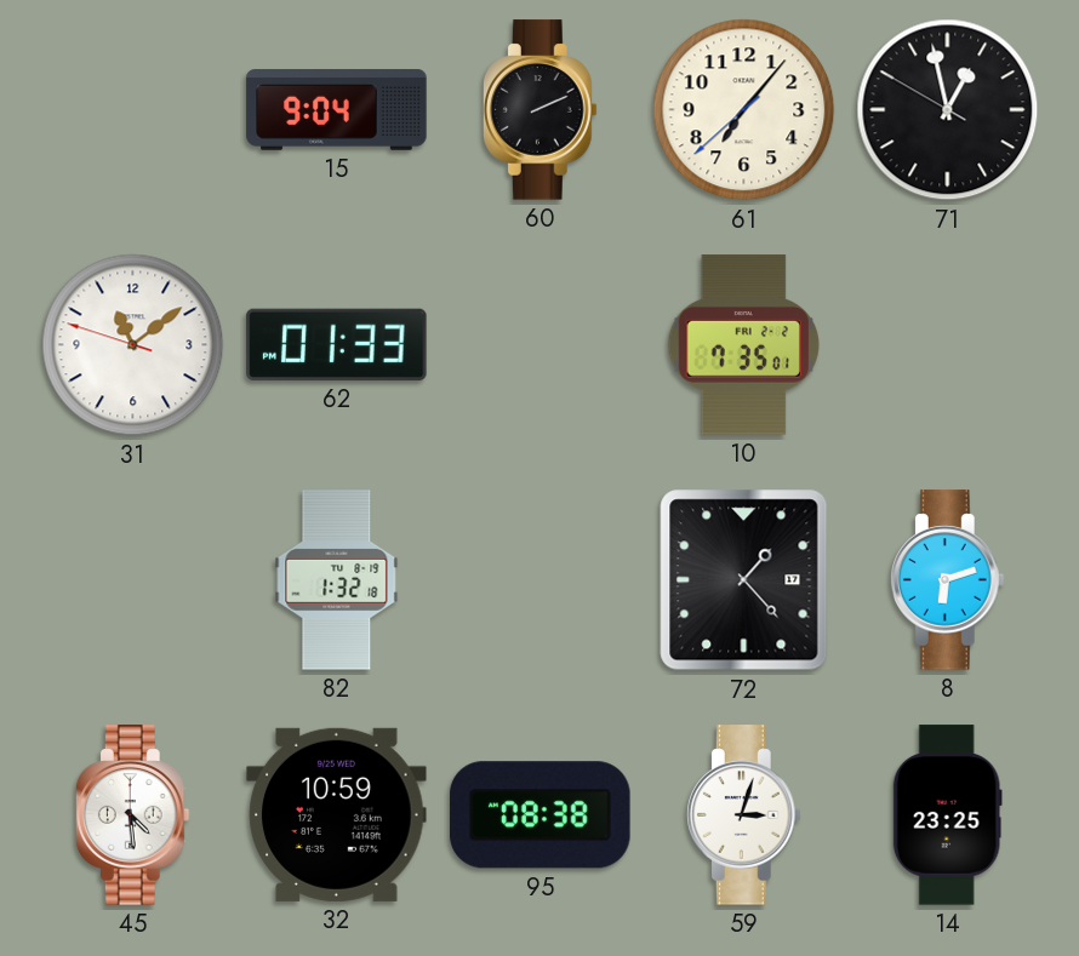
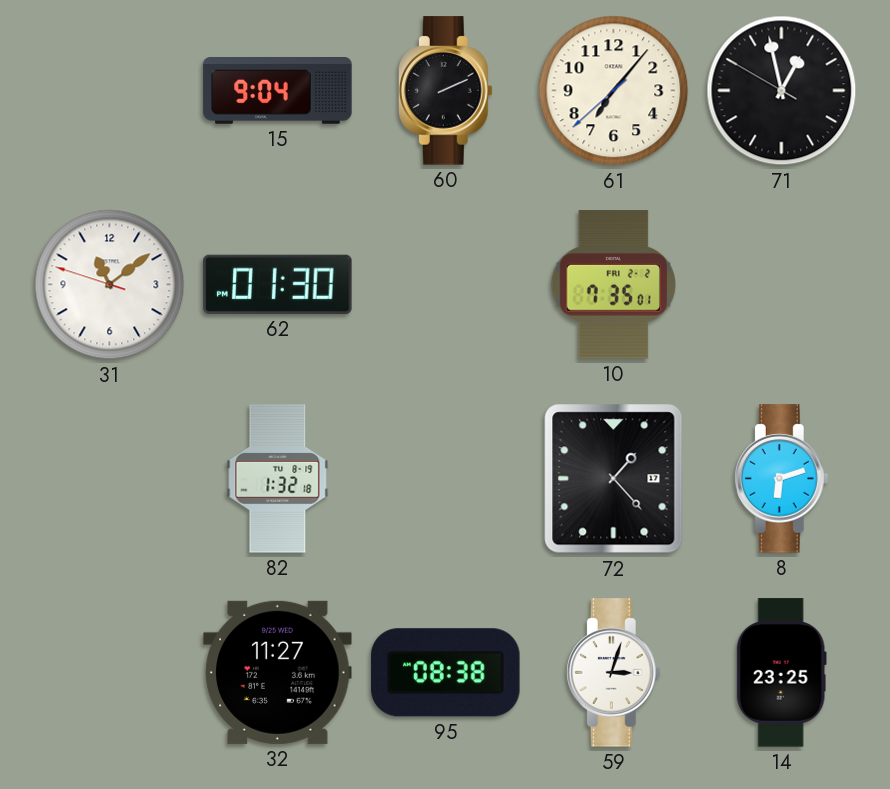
62: 01:33 -> 01:30
45: 4:29 -> none
32: 10:59 -> 11:27
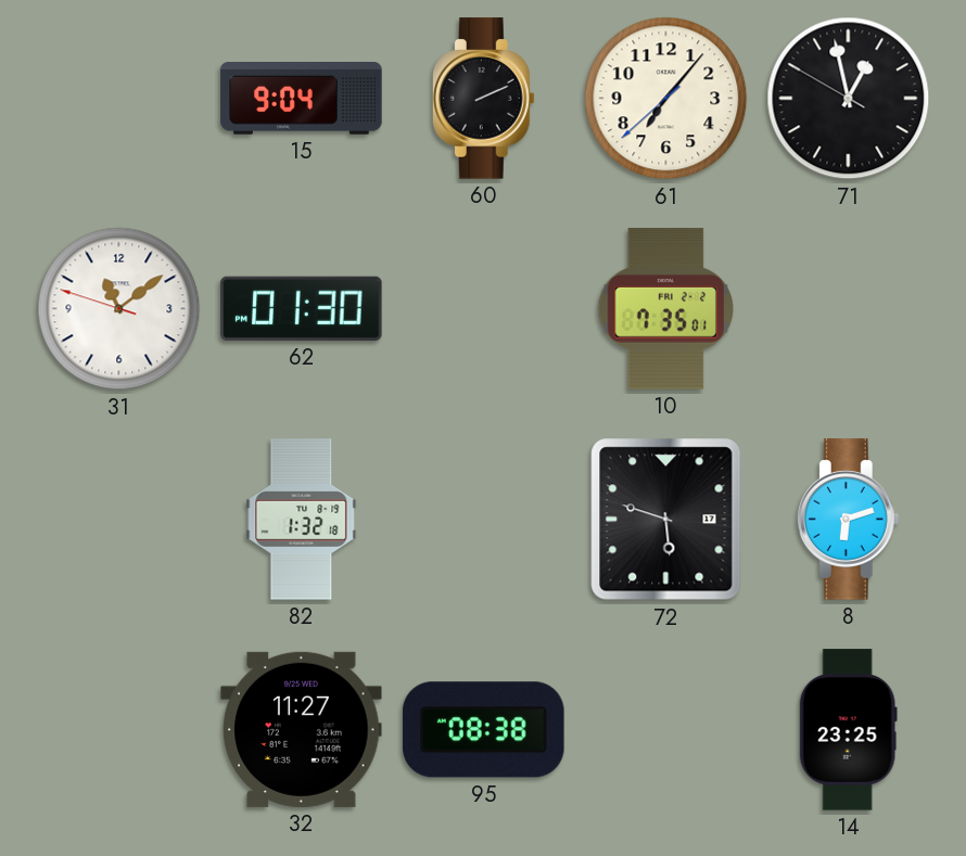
72: 1:23 -> 5:48
59: 3:03 -> none
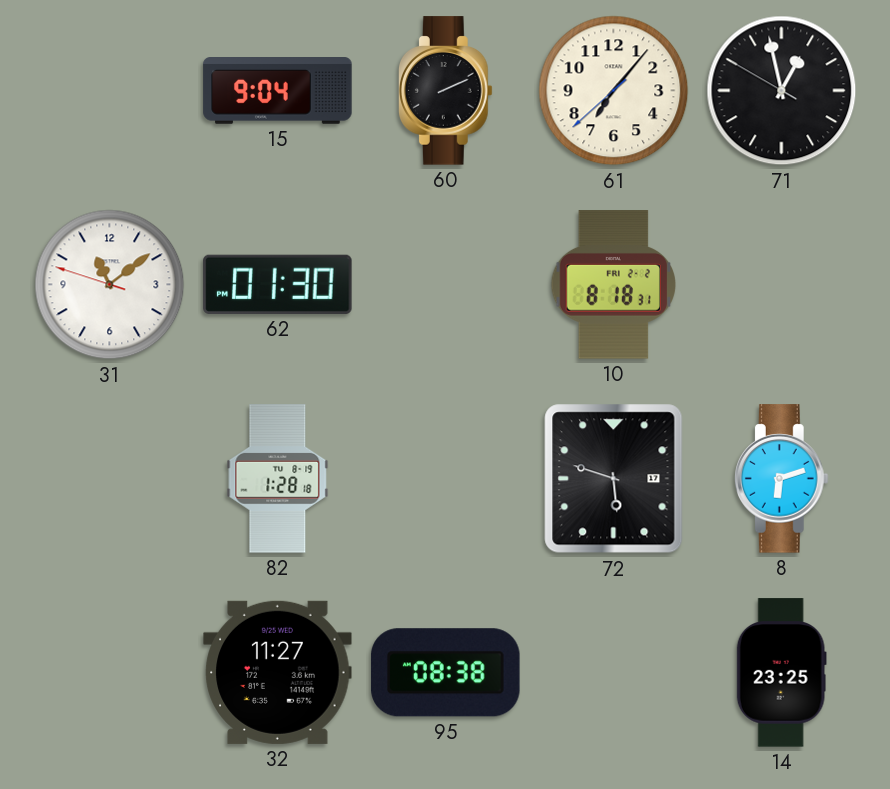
10: 7:35 -> 8:18
82: 1:32 -> 1:28
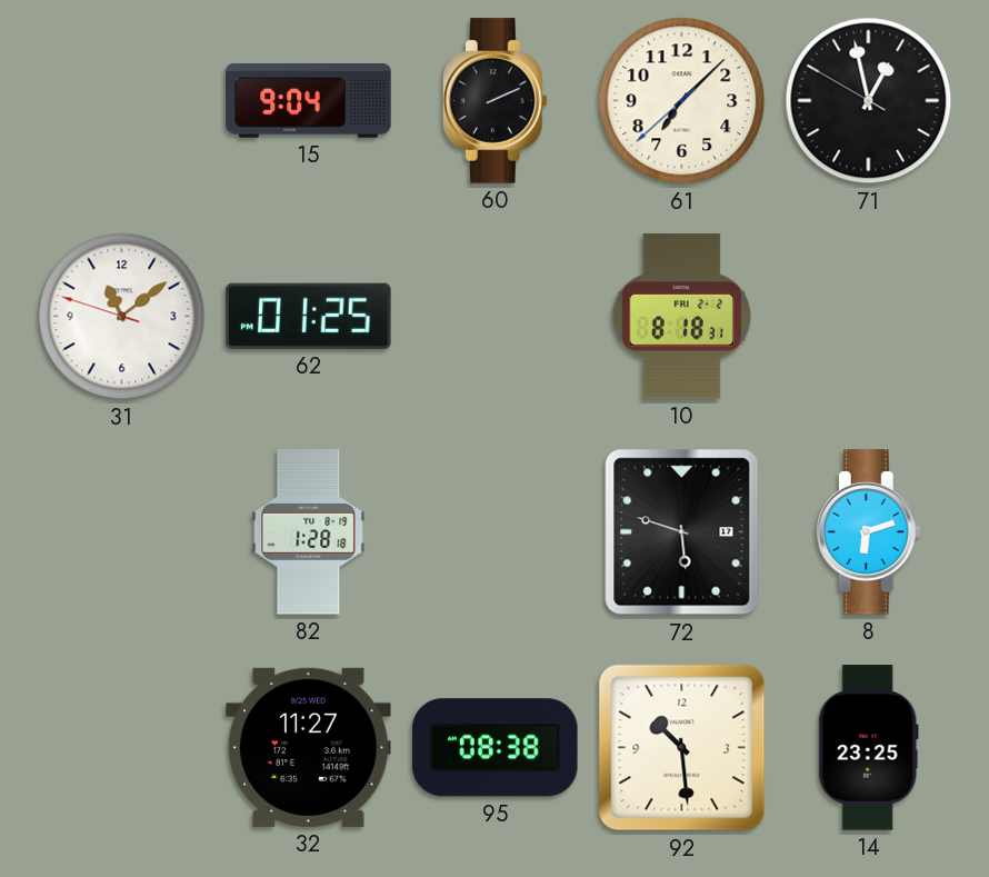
61: 7:06 -> 7:07
62: 01:30 -> 01:25
92: none -> 10:29
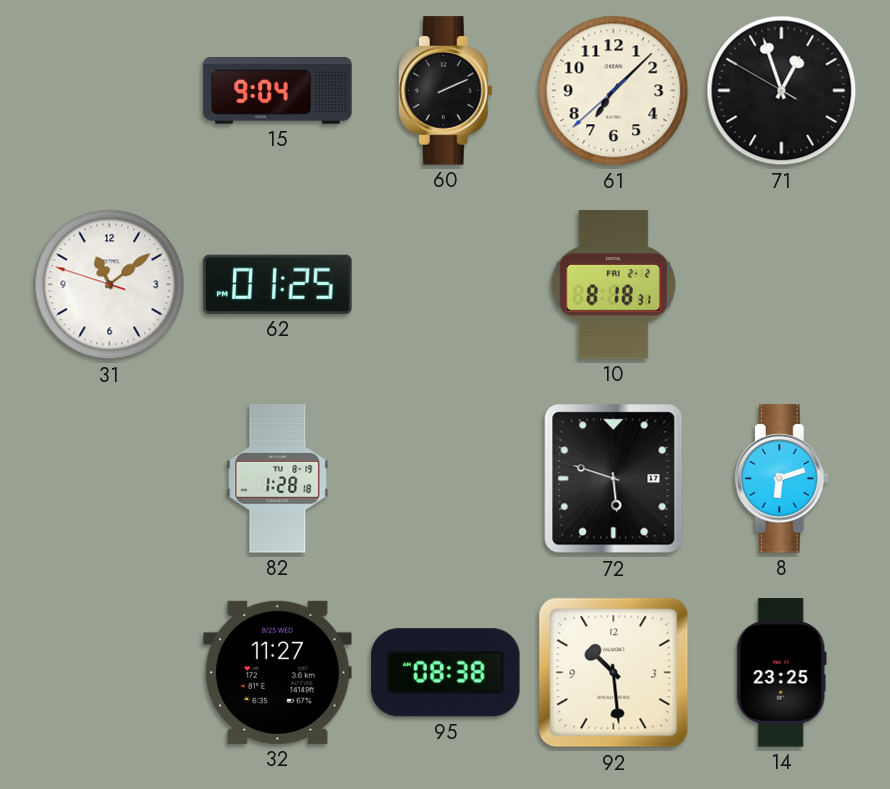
71: 12:57 -> 12:56
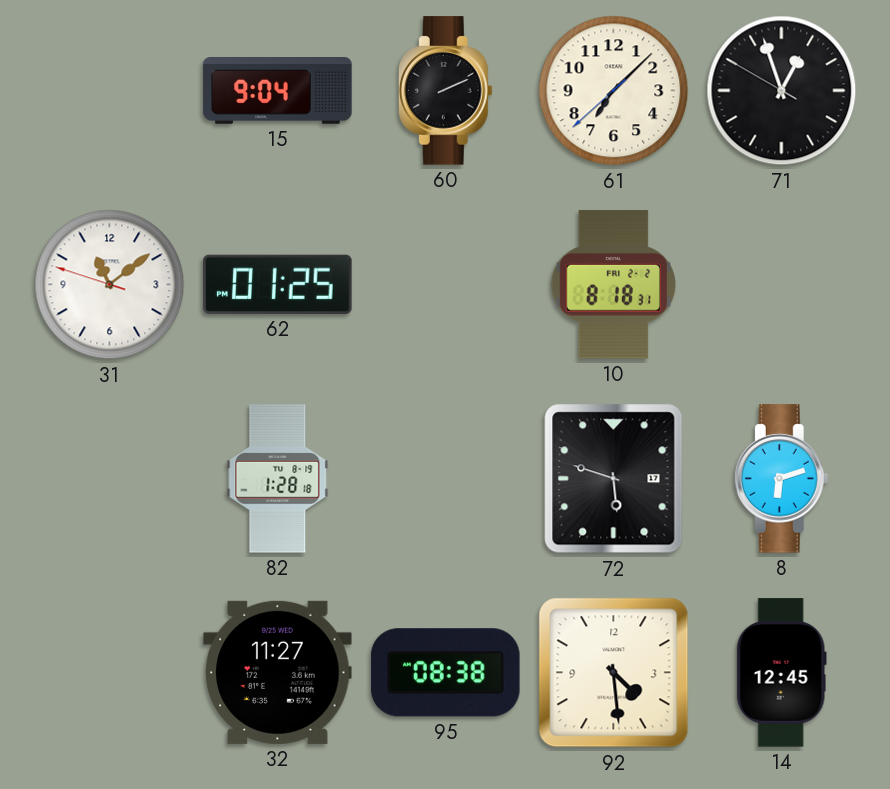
92: 10:29 -> 4:29
14: 23:25 -> 12:45
